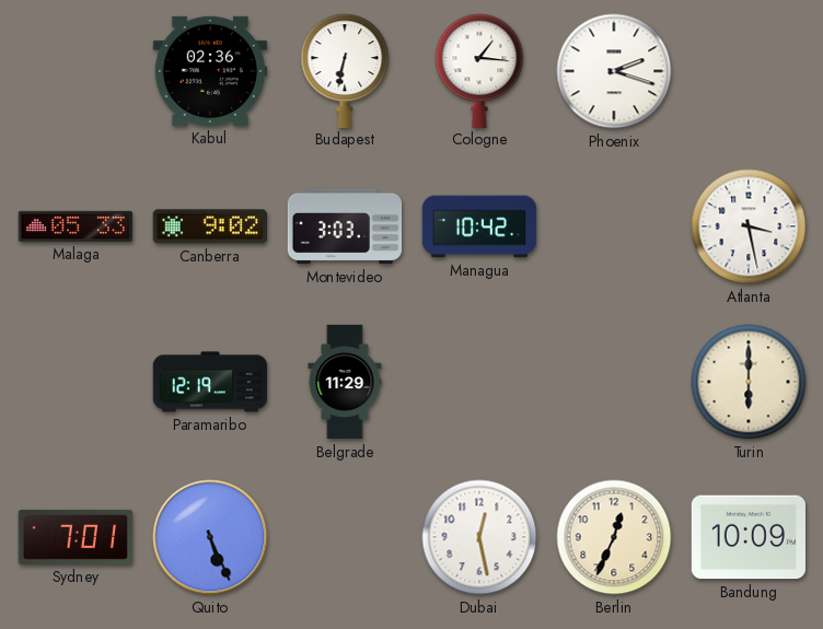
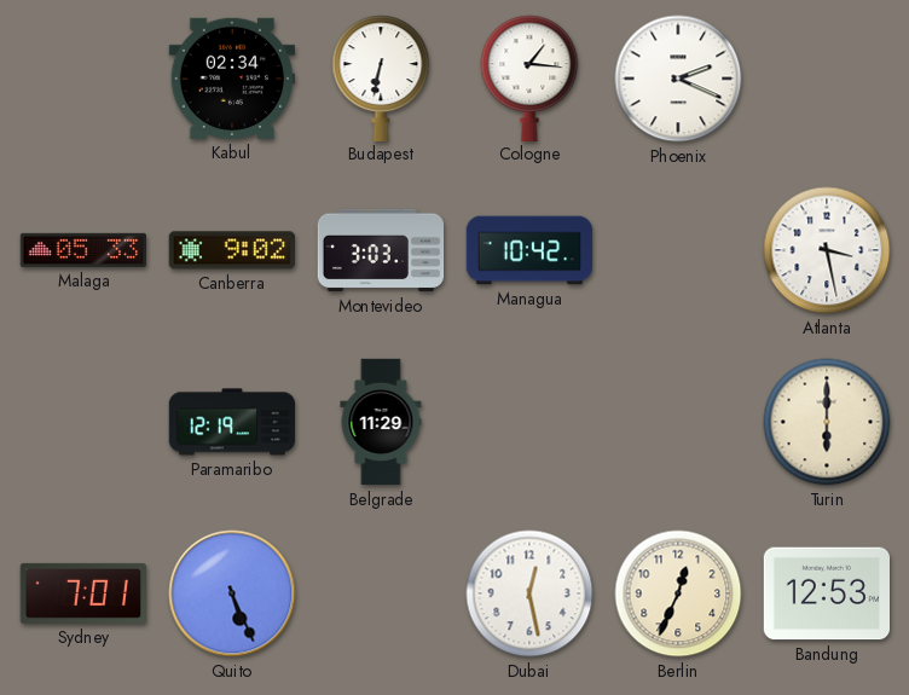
Kabul: 02:36 -> 02:34
Phoenix: 2:18 -> 2:19
Bandung: 10:09 -> 12:53
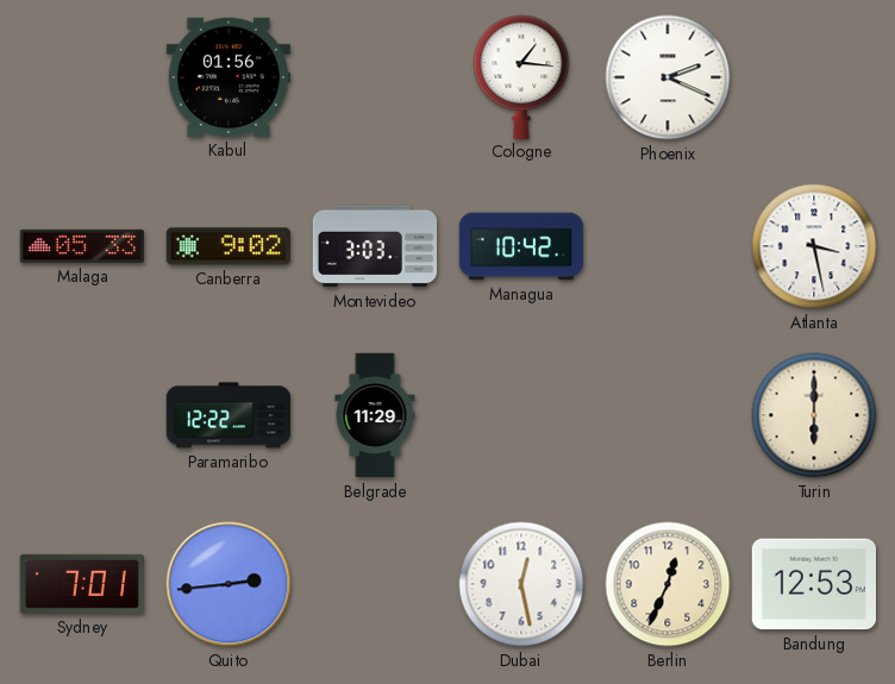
Kabul: 02:34 -> 01:56
Budapest: 6:32 -> none
Paramaribo: 12:19 -> 12:22
Quito: 5:26 -> 2:44
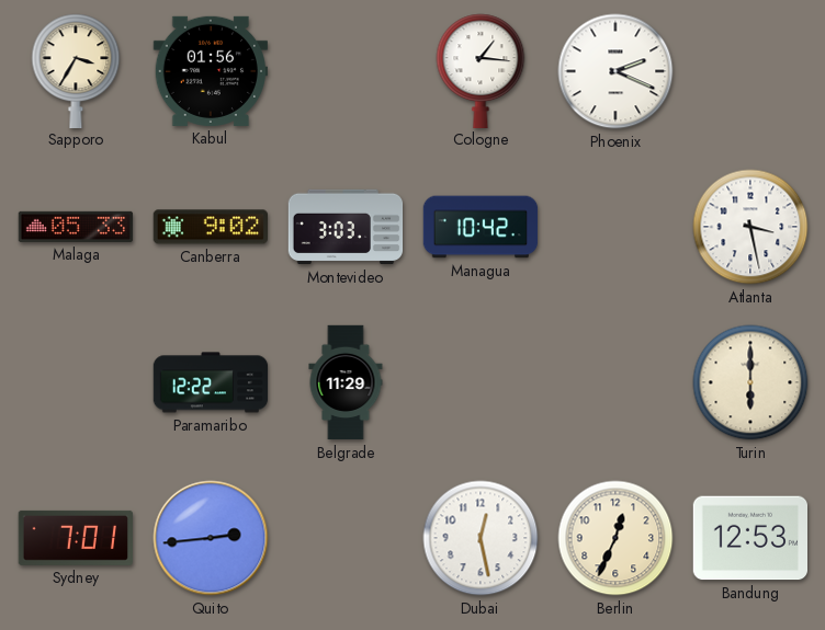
Sapporo: none -> 3:35
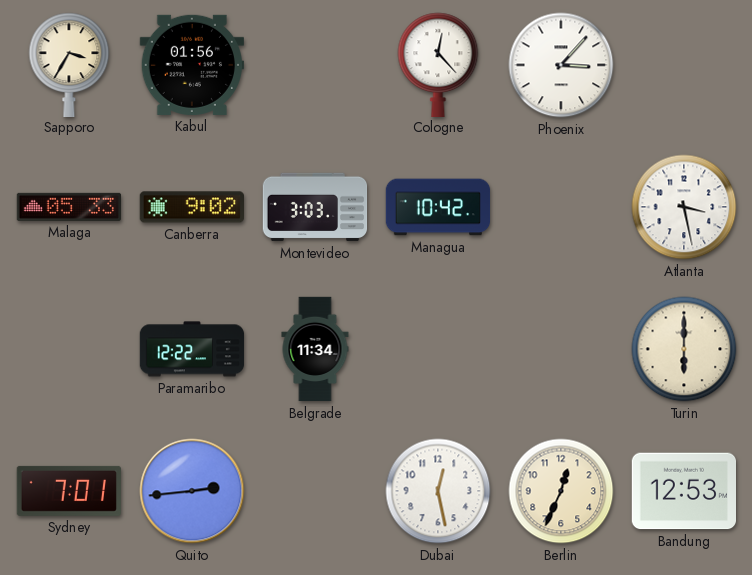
Cologne: 1:16 -> 12:23
Phoenix: 2:19 -> 3:07
Belgrade: 11:29 -> 11:34
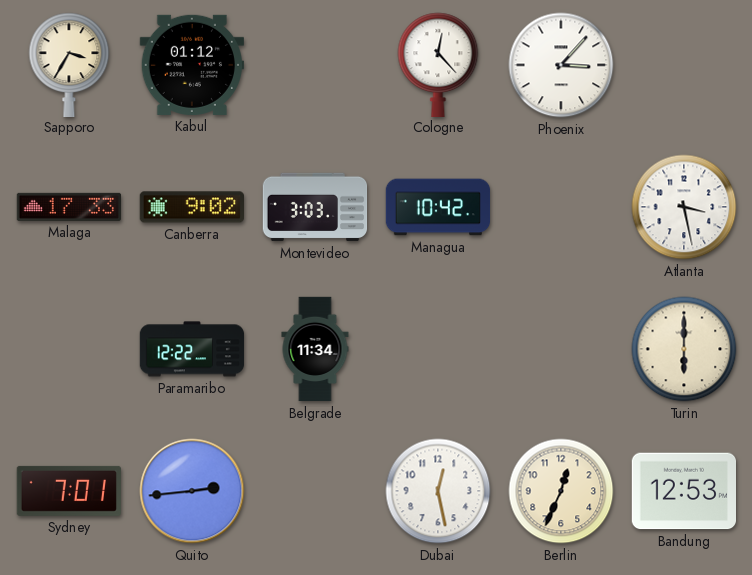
Kabul: 01:56 -> 01:12
Malaga: 05:33 -> 17:33
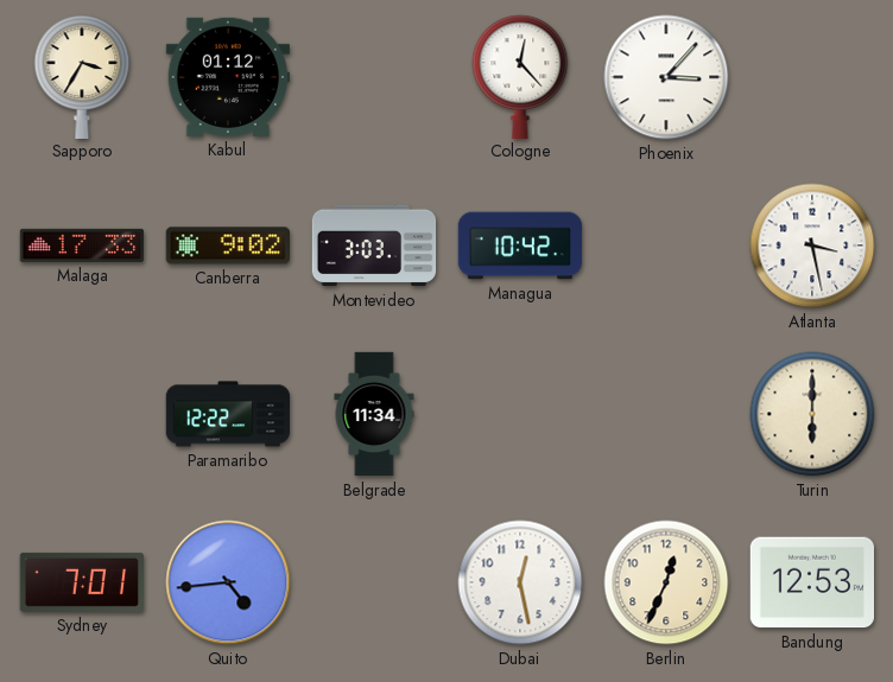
Quito: 2:44 -> 4:44
